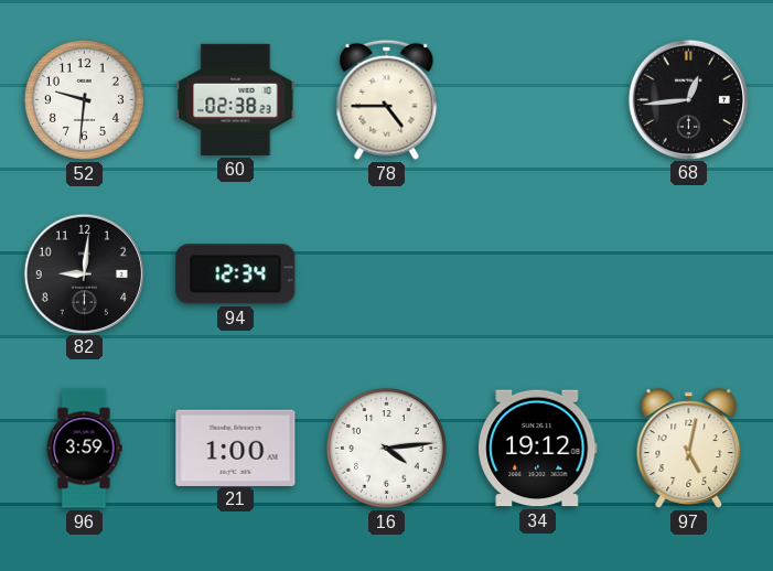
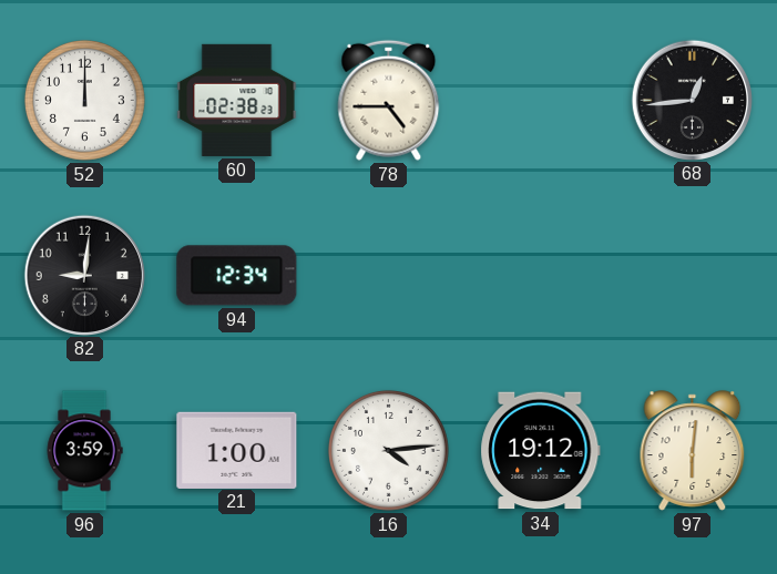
52: 9:31 -> 12:00
97: 5:02 -> 6:01
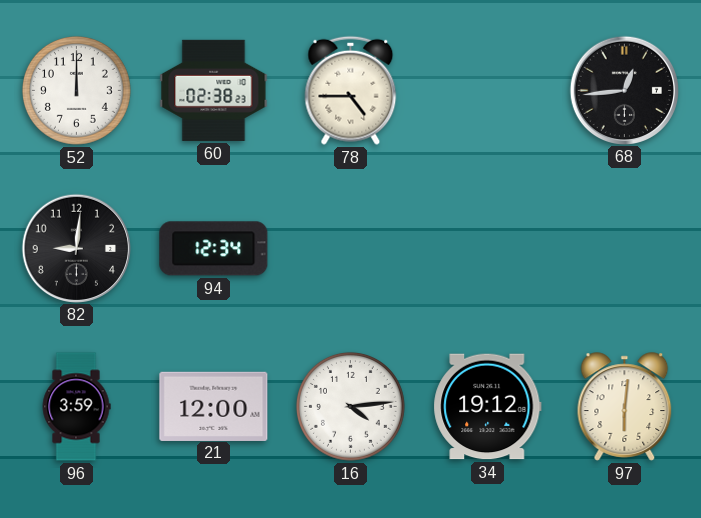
21: 1:00 -> 12:00
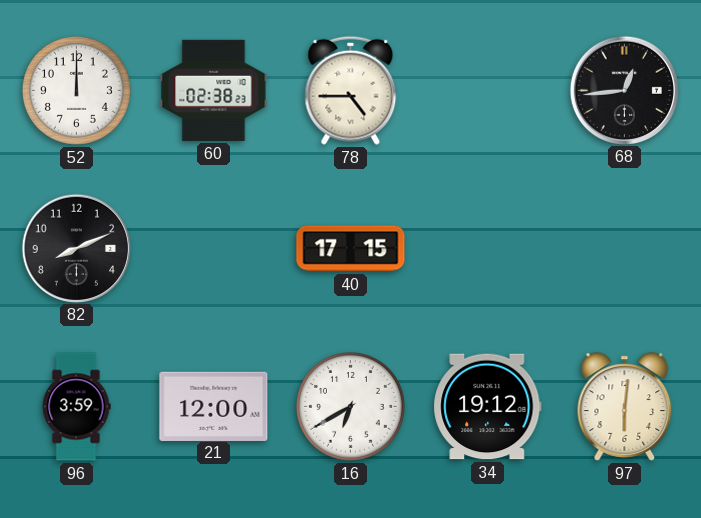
82: 9:01 -> 8:11
94: 12:34 -> none
40: none -> 17:15
16: 4:14 -> 6:40
